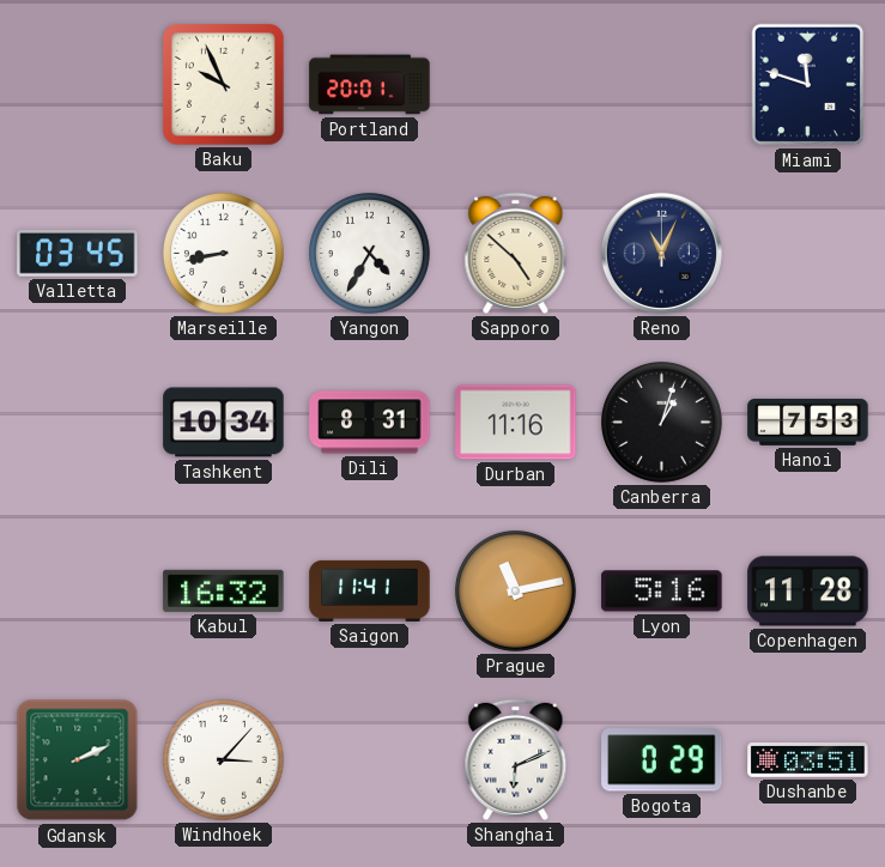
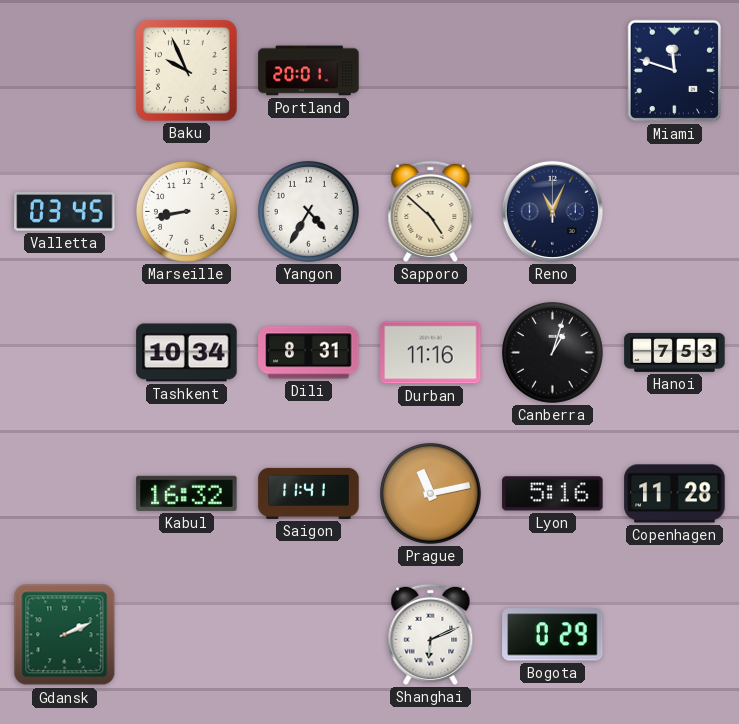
Windhoek: 3:07 -> none
Dushanbe: 03:51 -> none
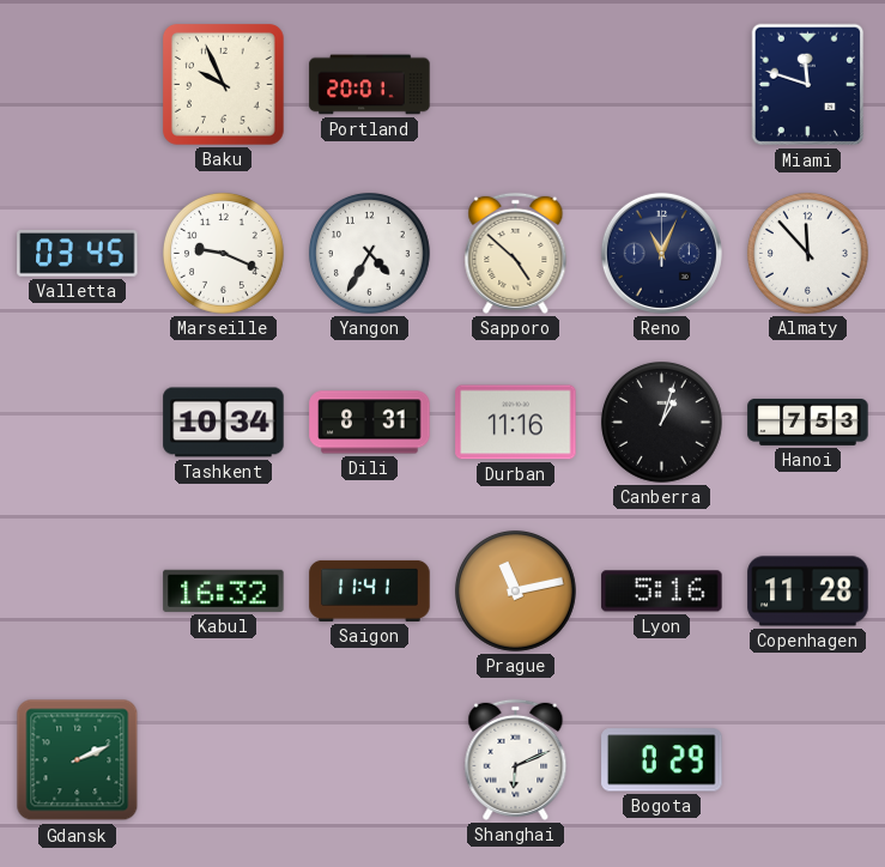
Marseille: 8:43 -> 9:19
Almaty: none -> 11:53
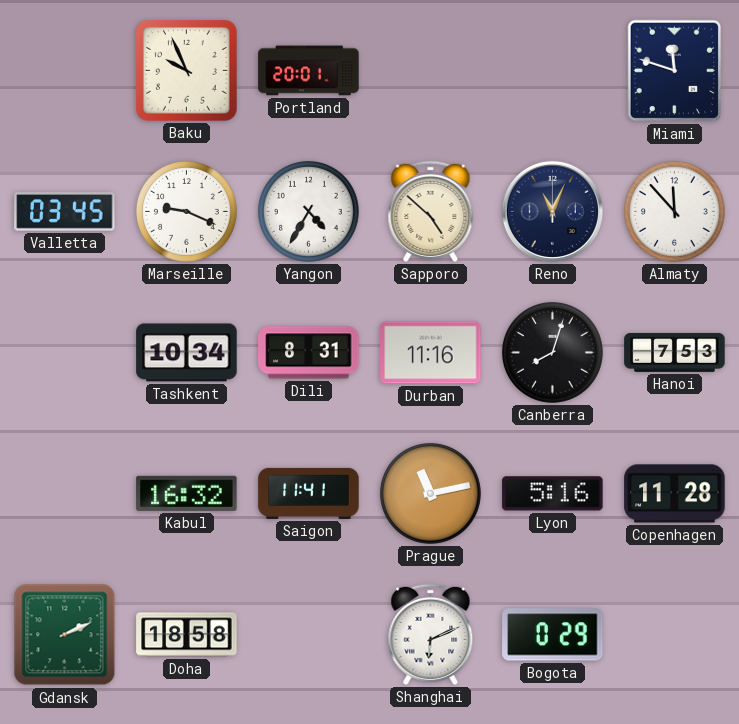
Canberra: 1:03 -> 8:03
Doha: none -> 18:58
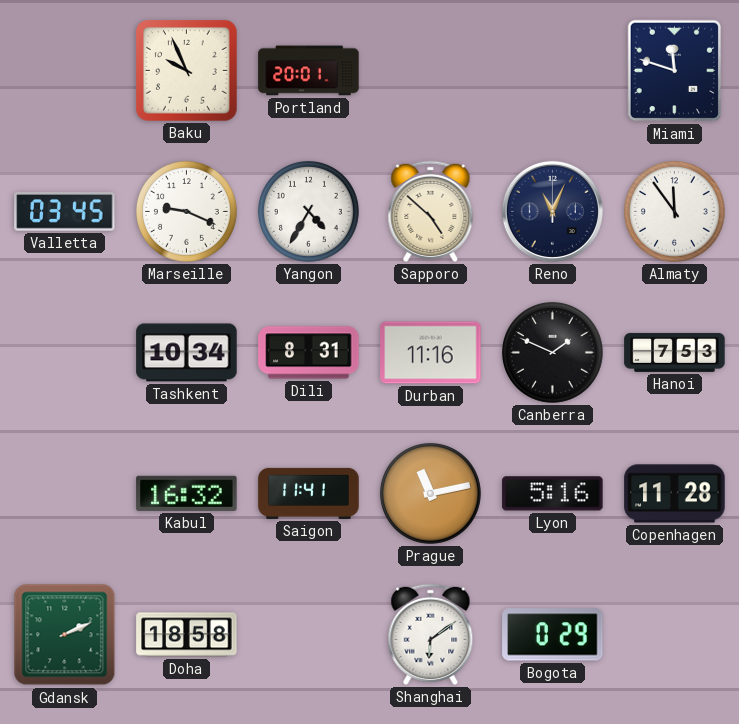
Almaty: 11:53 -> 11:54
Canberra: 8:03 -> 1:49
Shanghai: 6:11 -> 6:09
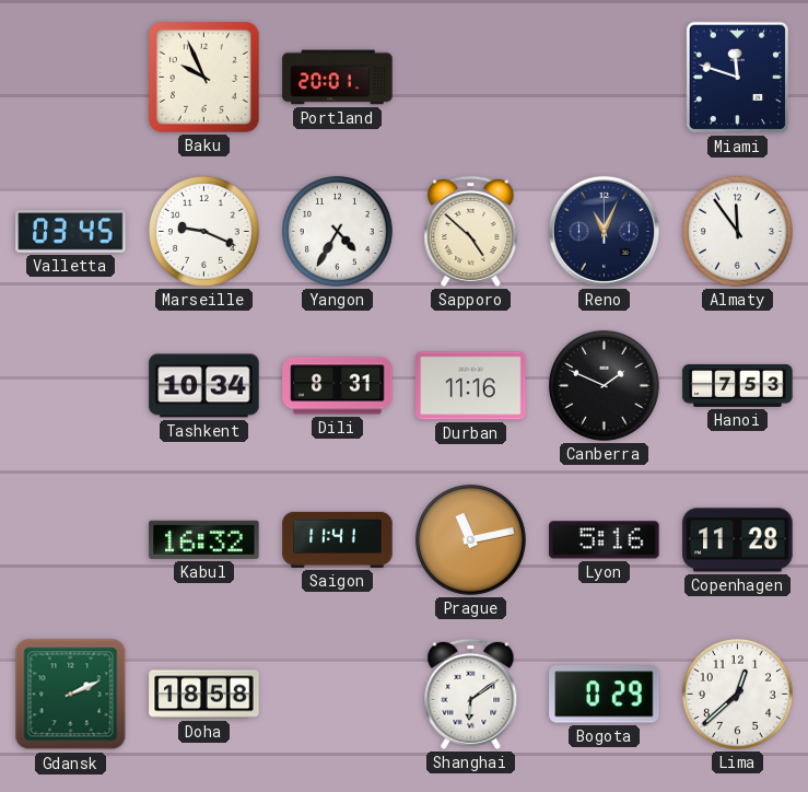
Lima: none -> 12:38
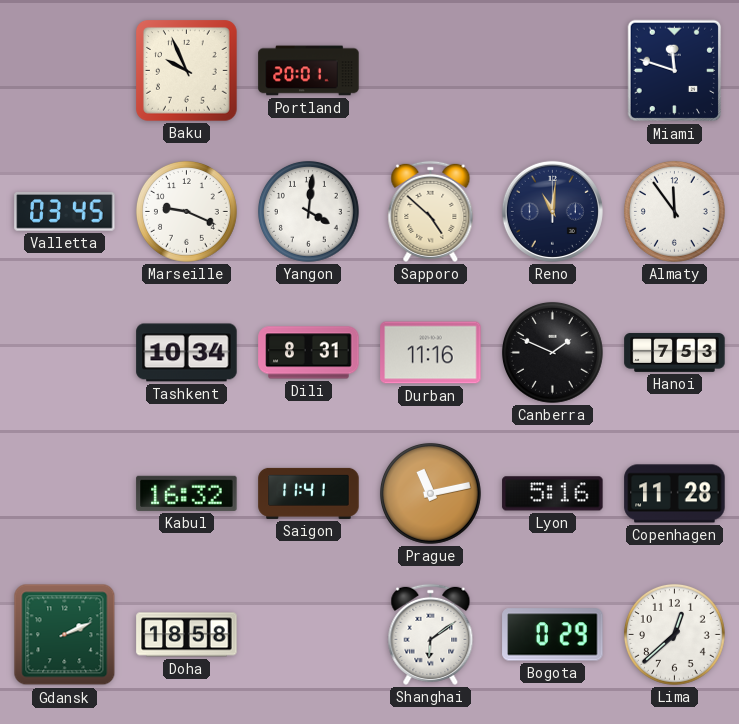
Yangon: 4:35 -> 4:01
Reno: 11:04 -> 11:01
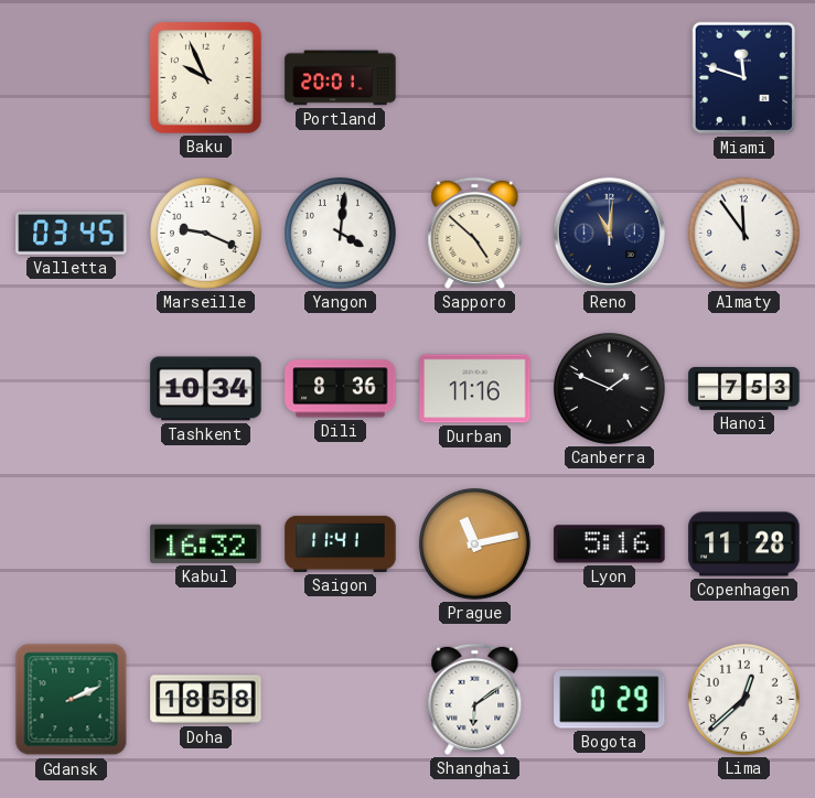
Dili: 8:31 -> 8:36
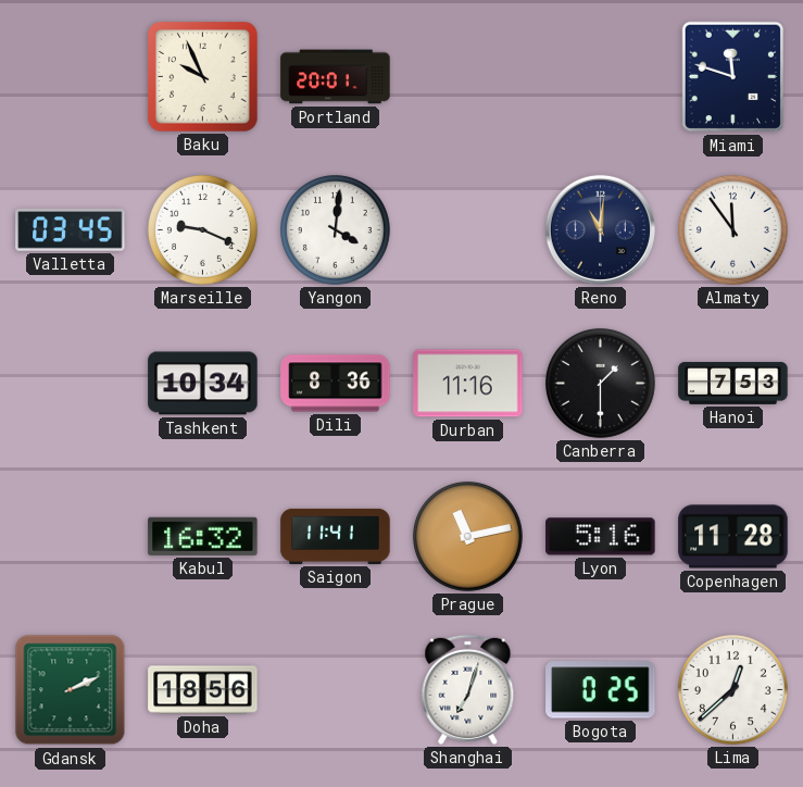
Sapporo: 4:52 -> none
Canberra: 1:49 -> 1:30
Doha: 18:58 -> 18:56
Shanghai: 6:09 -> 7:03
Bogota: 0:29 -> 0:25
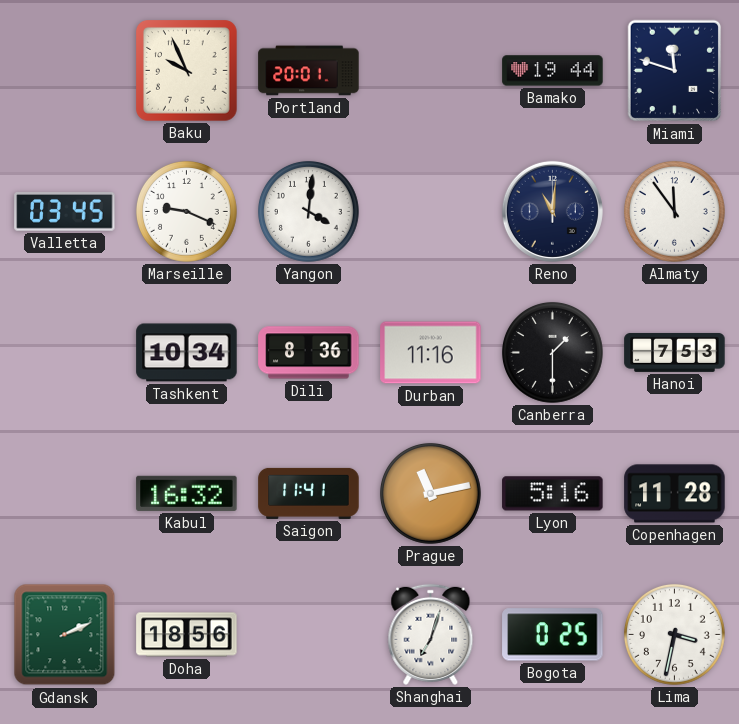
Bamako: none -> 19:44
Lima: 12:38 -> 3:32
